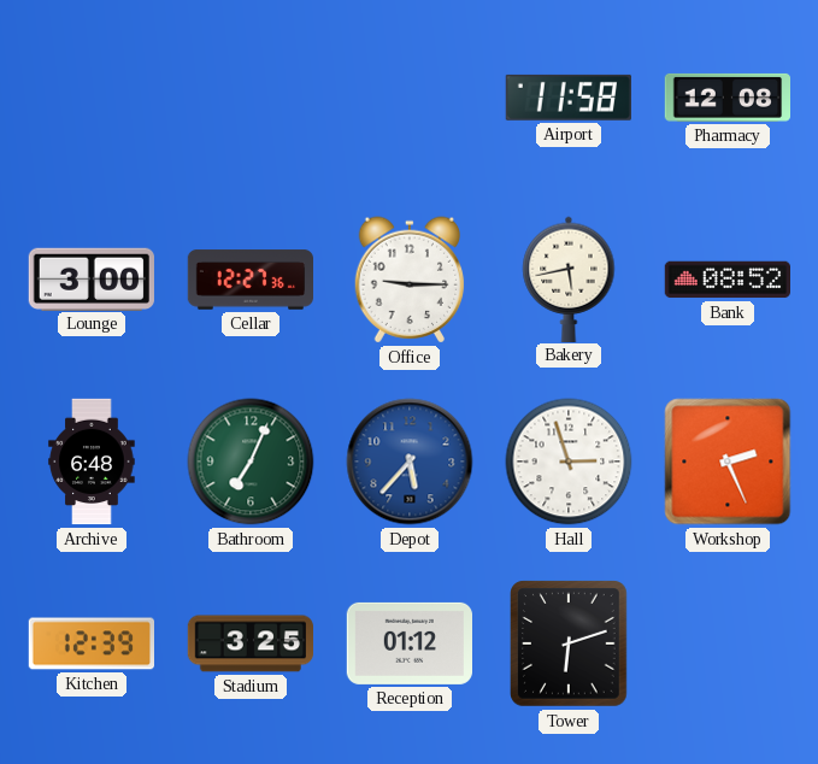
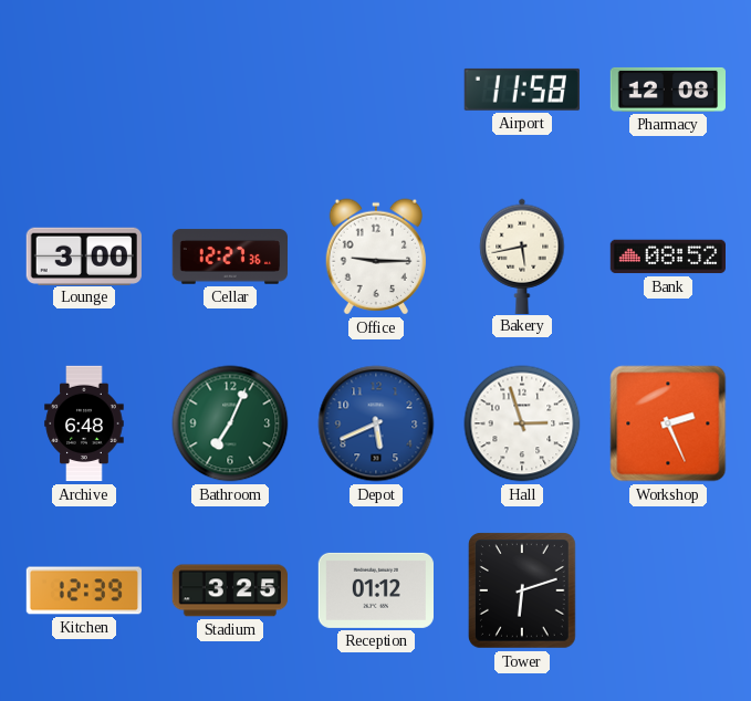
Depot: 5:37 -> 5:41
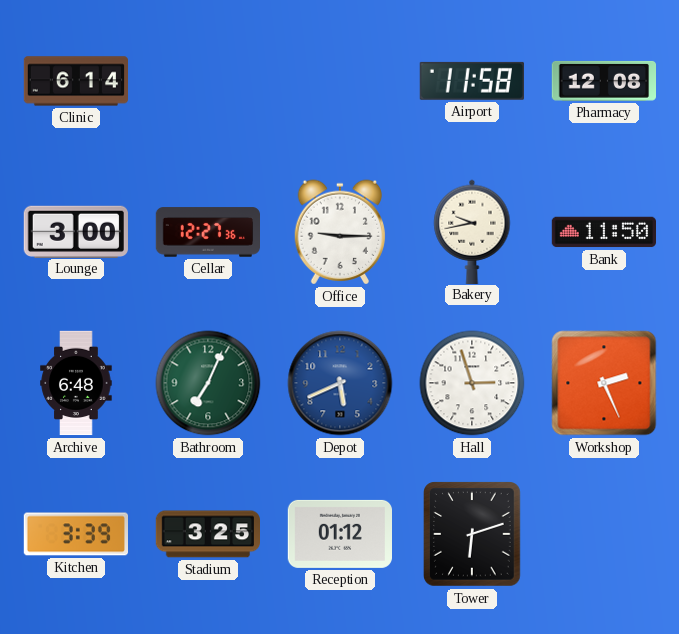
Clinic: none -> 6:14
Bakery: 5:43 -> 9:43
Bank: 08:52 -> 11:50
Kitchen: 12:39 -> 3:39
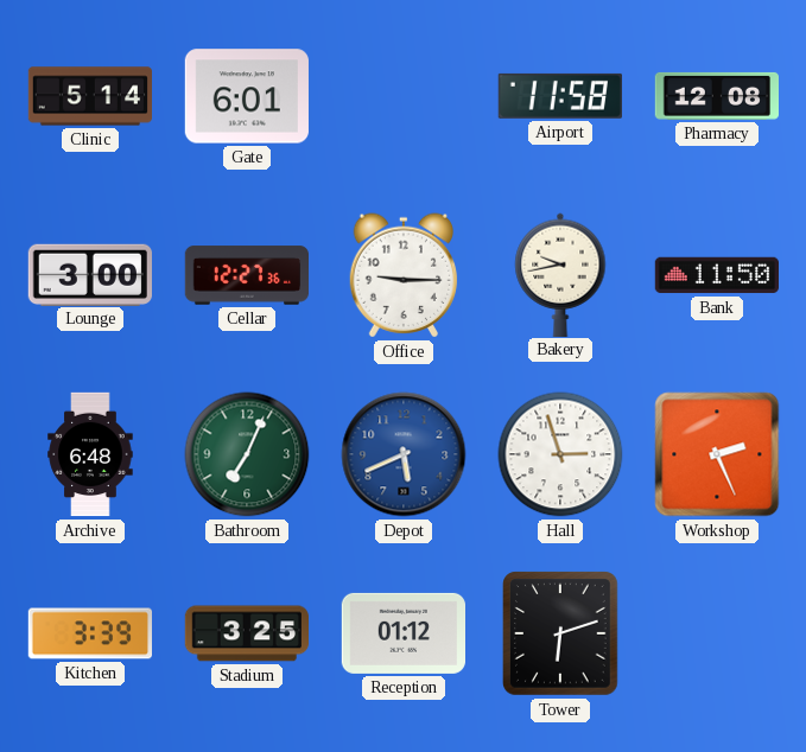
Clinic: 6:14 -> 5:14
Gate: none -> 6:01
